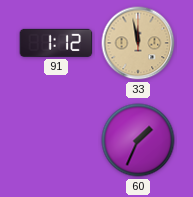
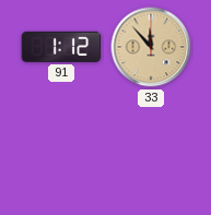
33: 11:58 -> 11:53
60: 1:34 -> none
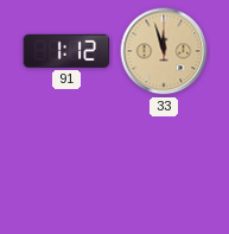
33: 11:53 -> 11:57
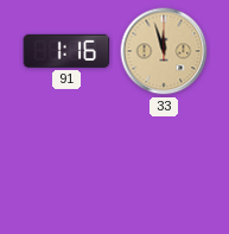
91: 1:12 -> 1:16
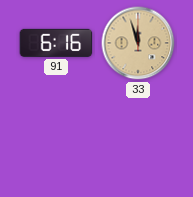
91: 1:16 -> 6:16
